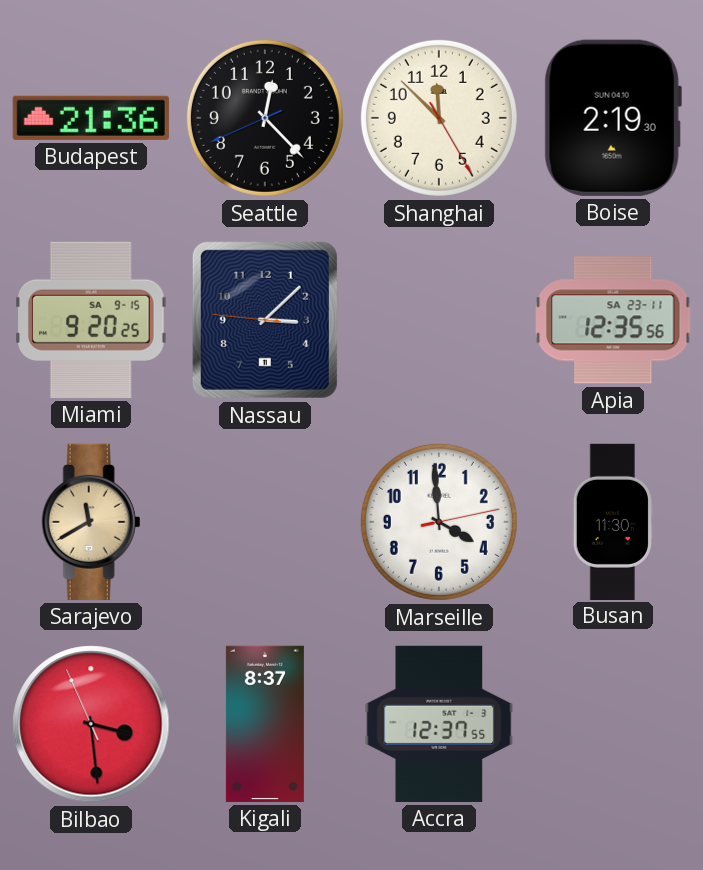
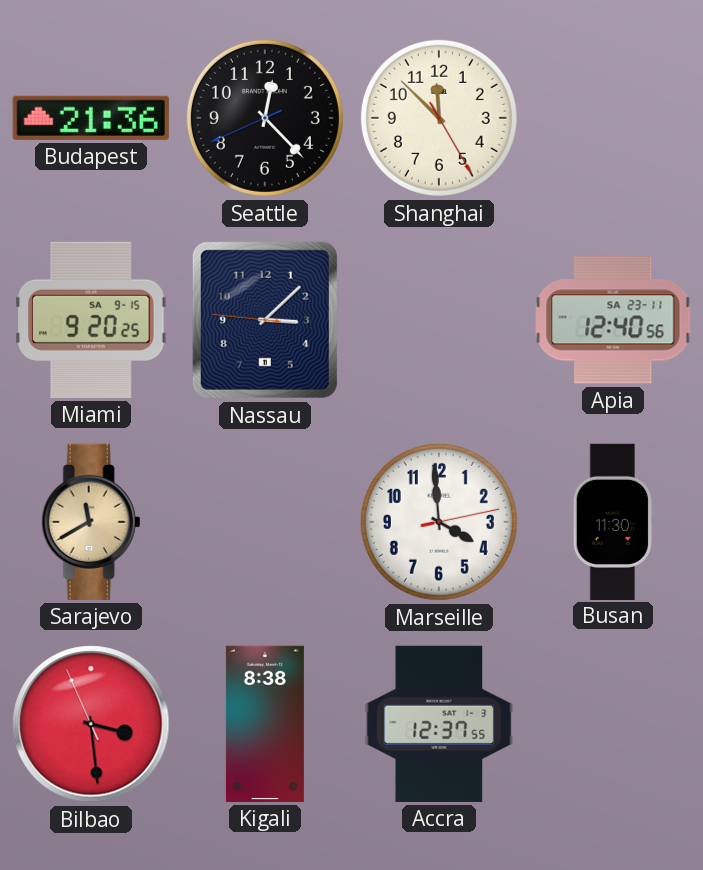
Boise: 2:19 -> none
Apia: 12:35 -> 12:40
Kigali: 8:37 -> 8:38
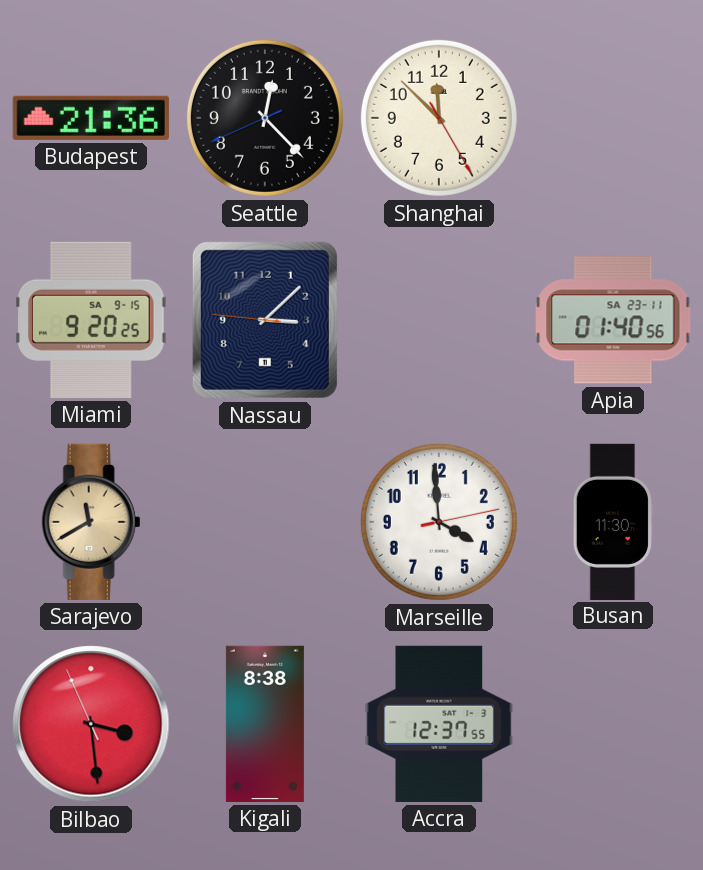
Apia: 12:40 -> 01:40
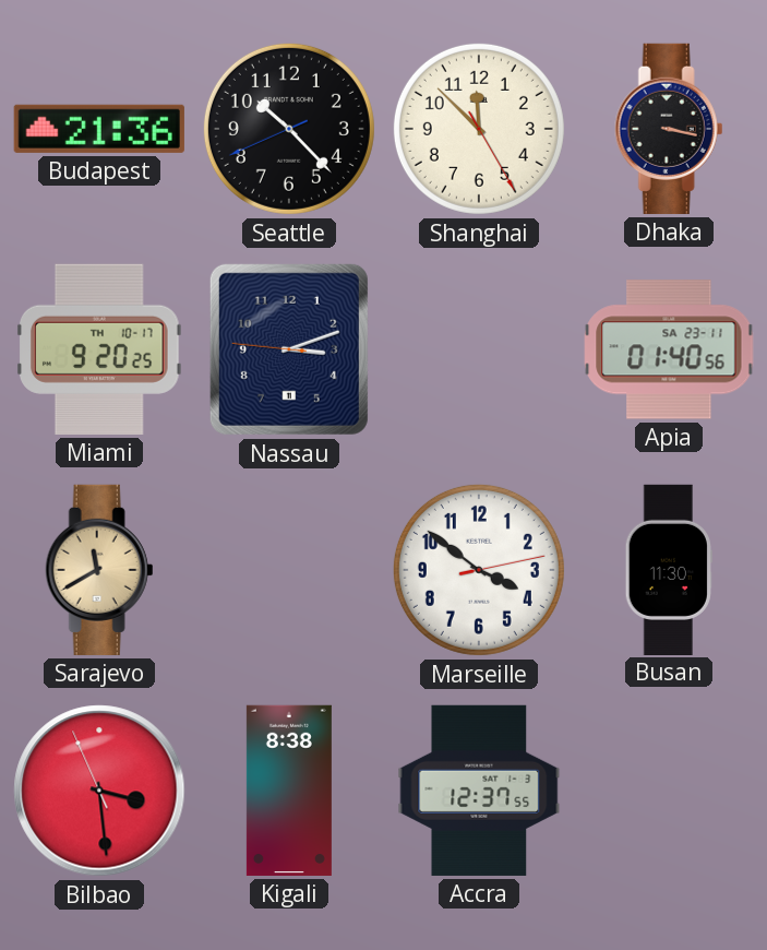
Seattle: 12:22 -> 10:22
Dhaka: none -> 3:17
Miami date: SA 9-15 -> TH 10-17
Nassau: 3:07 -> 3:11
Marseille: 3:59 -> 3:51
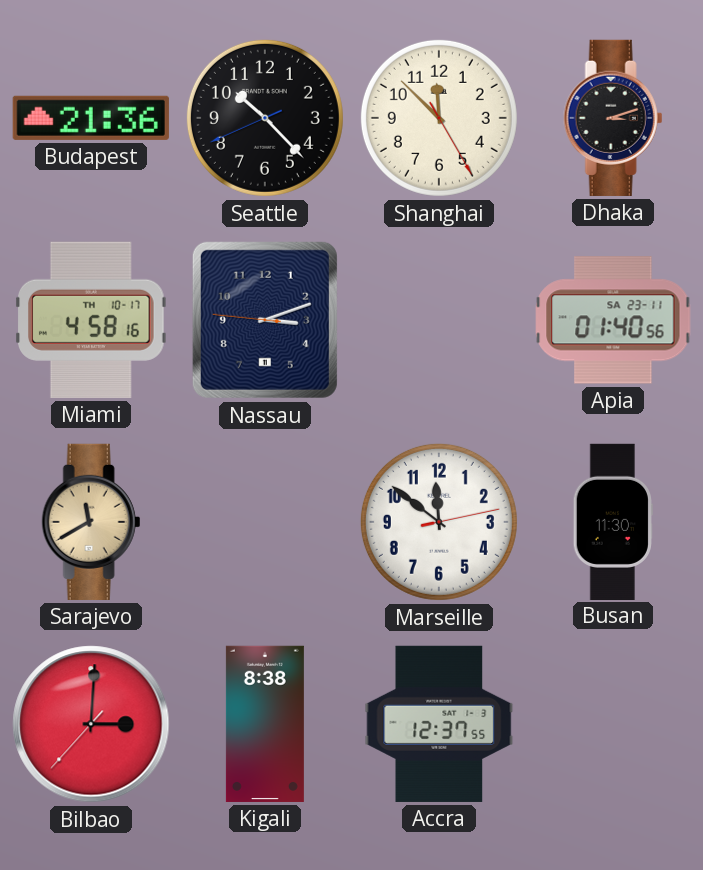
Dhaka: 3:17 -> 3:12
Miami: 9:20 -> 4:58
Marseille: 3:51 -> 11:51
Bilbao: 3:28 -> 3:00
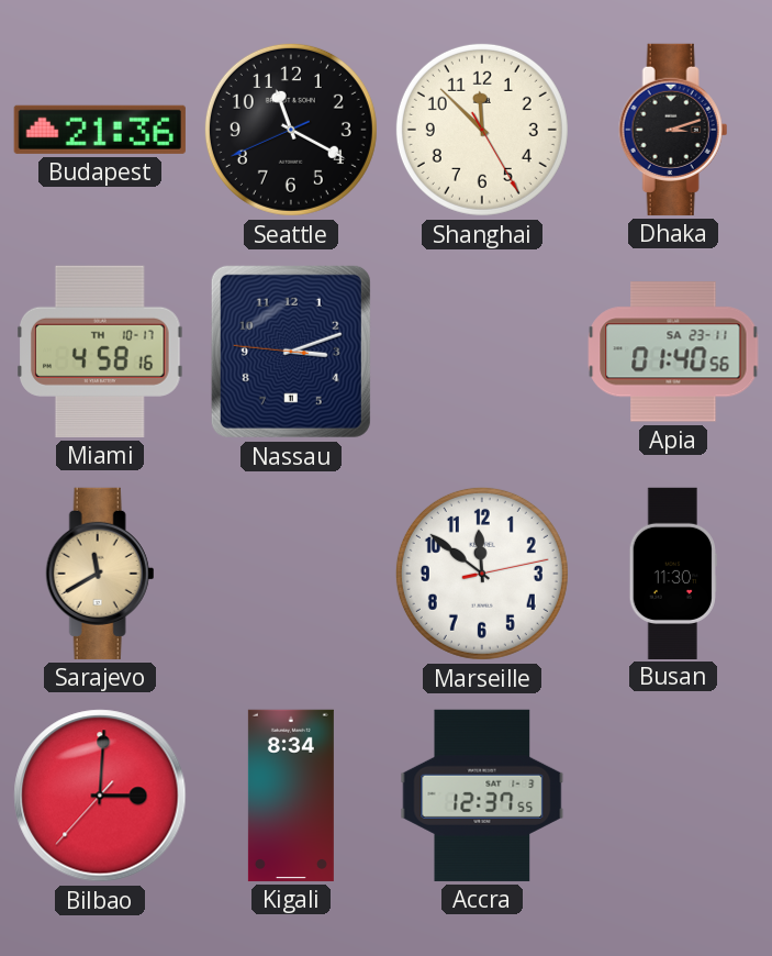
Seattle: 10:22 -> 11:19
Kigali: 8:38 -> 8:34
